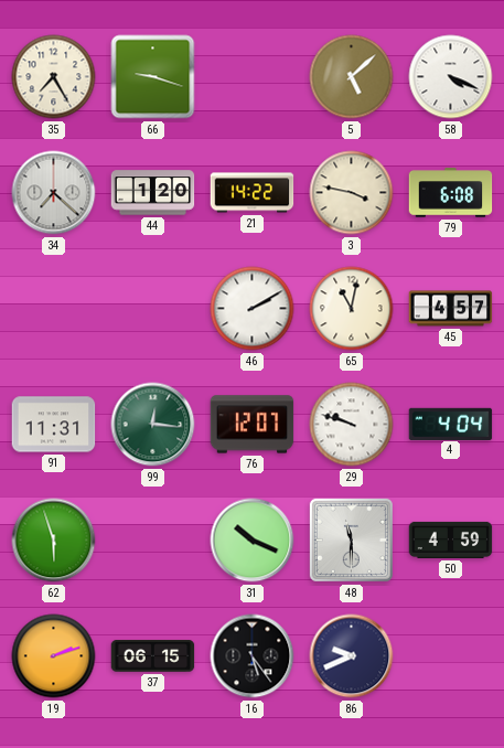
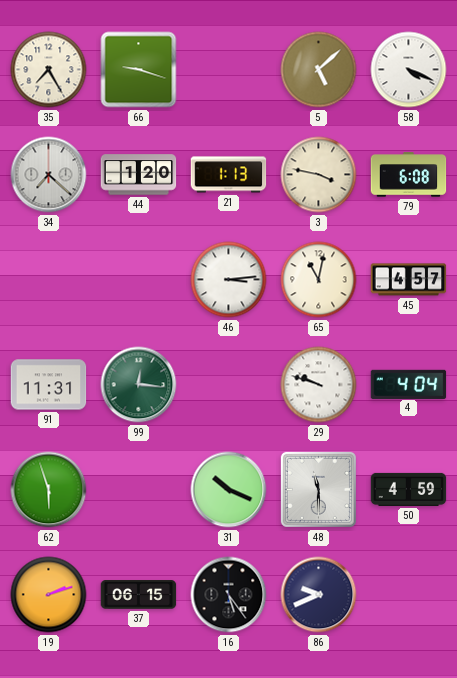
21: 14:22 -> 1:13
46: 2:10 -> 3:14
76: 12:07 -> none
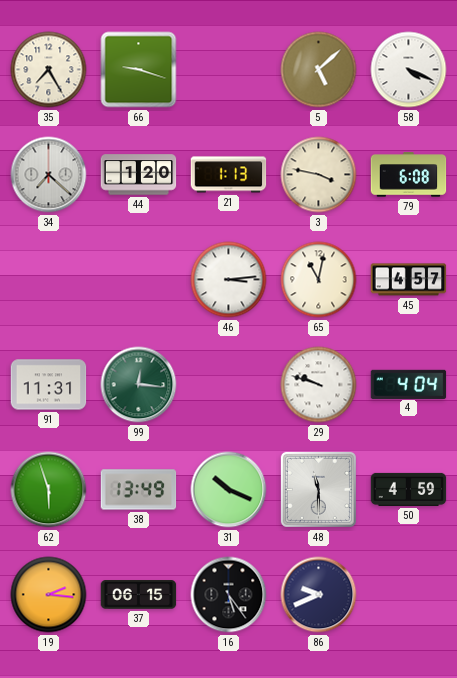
38: none -> 13:49
19: 2:12 -> 2:16
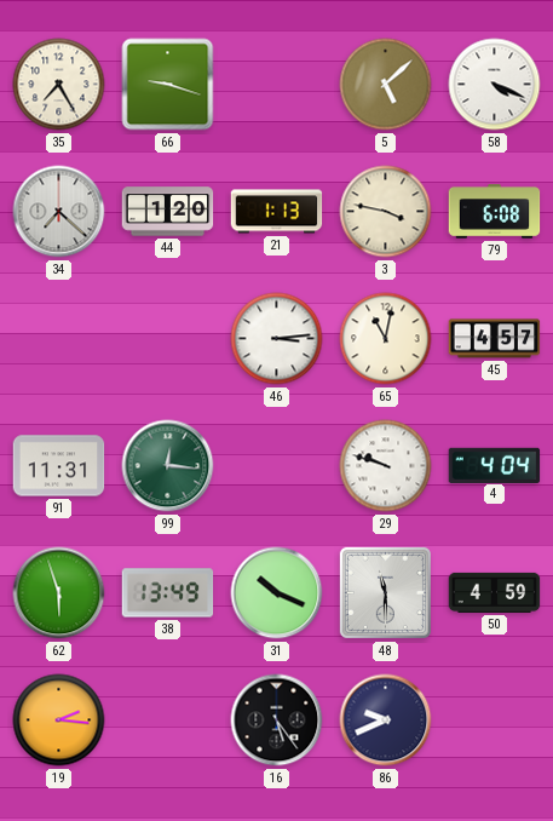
37: 06:15 -> none
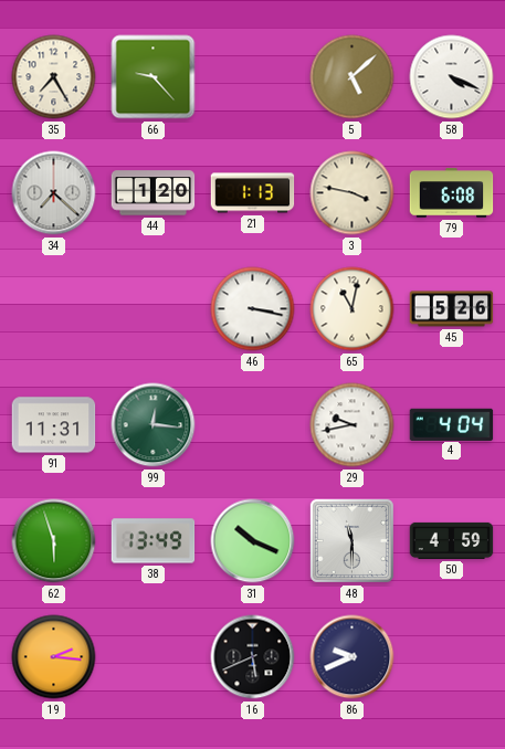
66: 9:18 -> 9:23
46: 3:14 -> 3:17
45: 4:57 -> 5:26
29: 9:48 -> 9:43
16: 5:24 -> 5:41
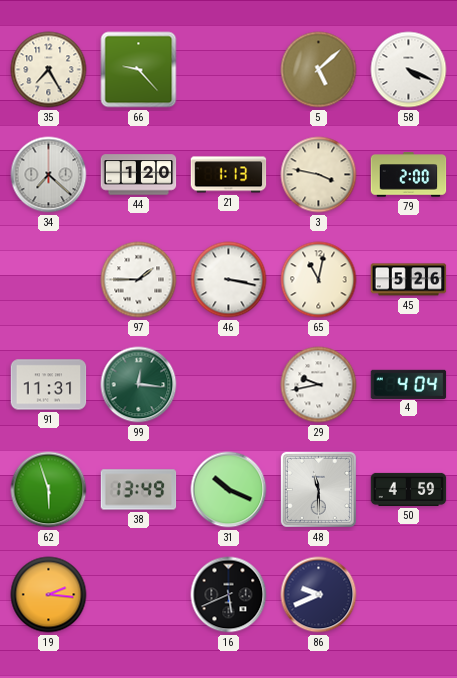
79: 6:08 -> 2:00
97: none -> 1:45
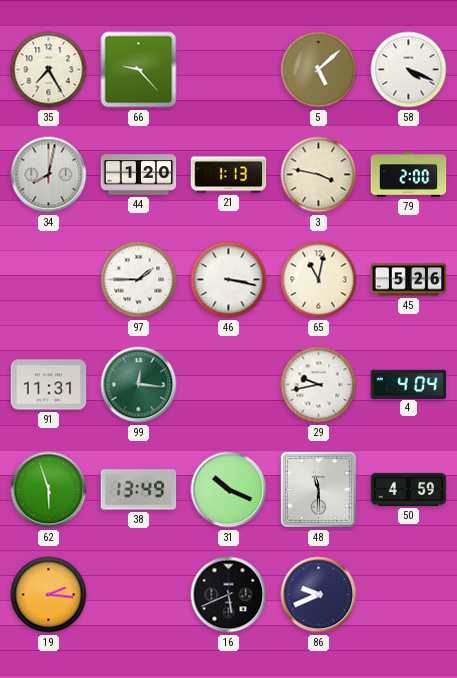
34: 7:22 -> 8:02
